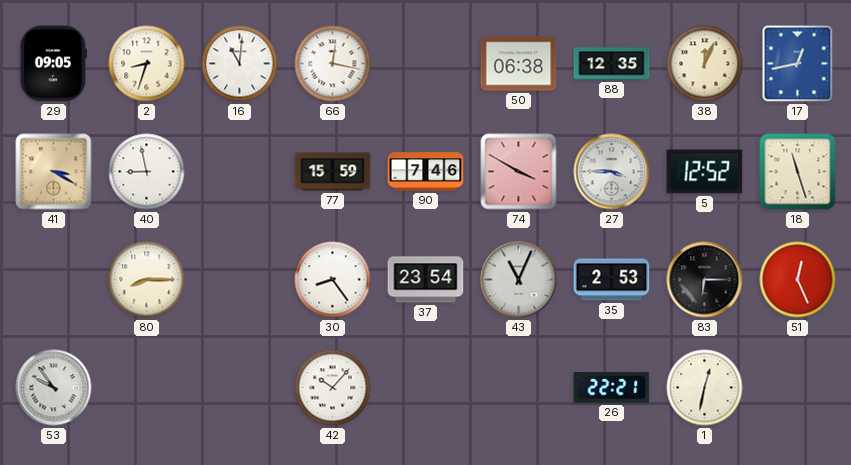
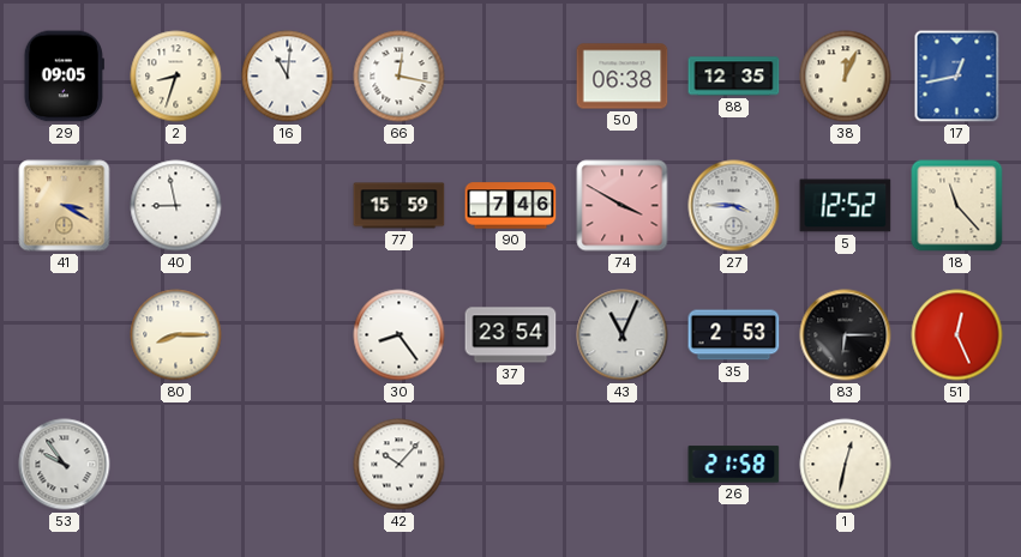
18: 11:27 -> 11:23
26: 22:21 -> 21:58
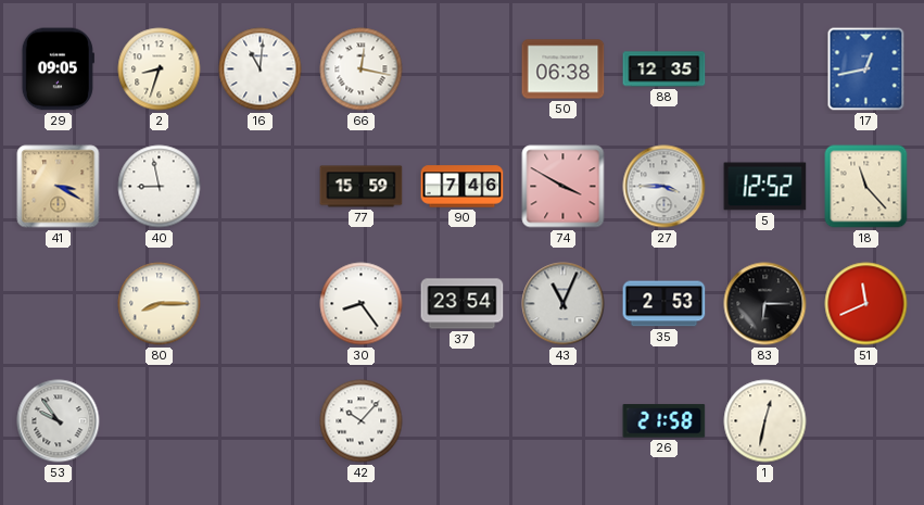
38: 12:04 -> none
51: 12:26 -> 11:41
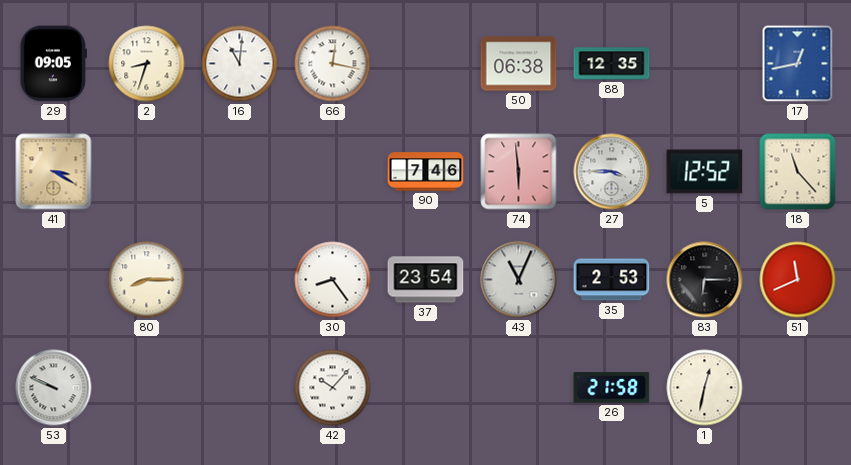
40: 8:58 -> none
77: 15:59 -> none
74: 3:50 -> 5:59
53: 9:54 -> 9:49
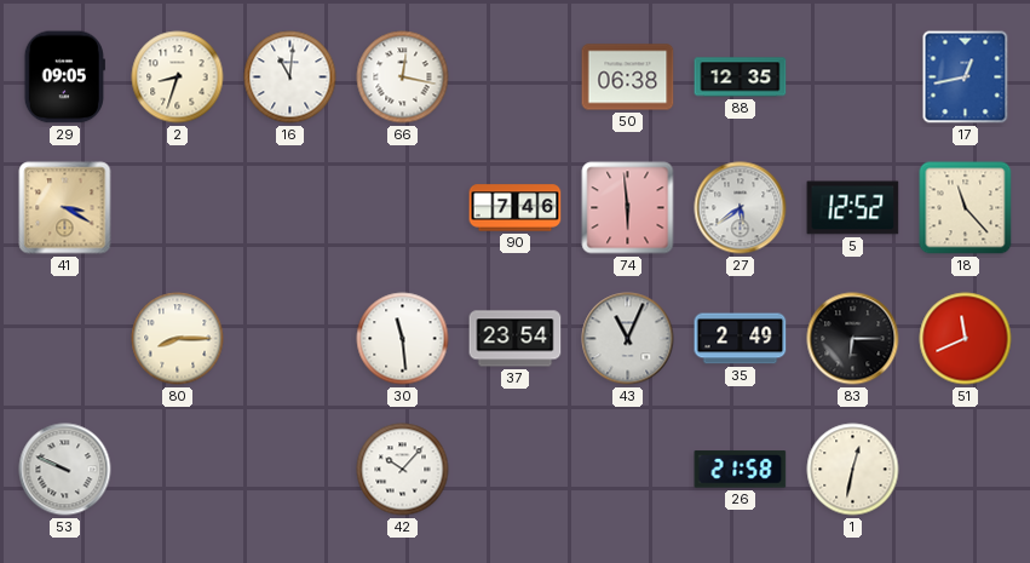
27: 3:45 -> 5:39
30: 8:24 -> 11:29
35: 2:53 -> 2:49
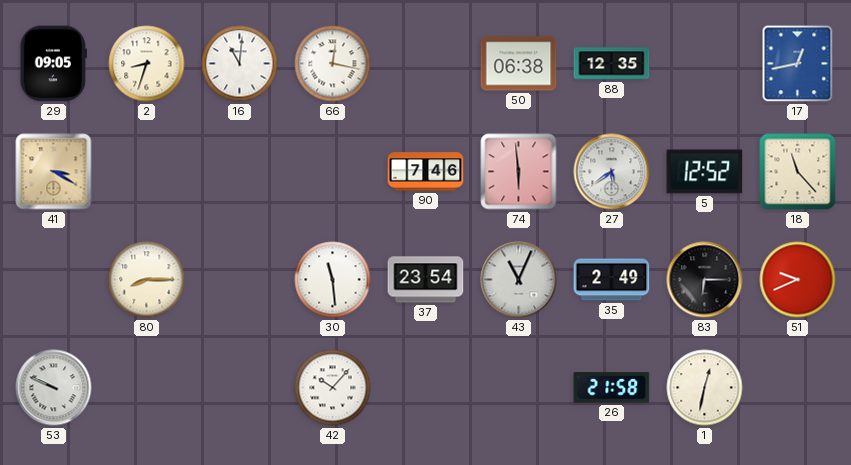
51: 11:41 -> 9:41
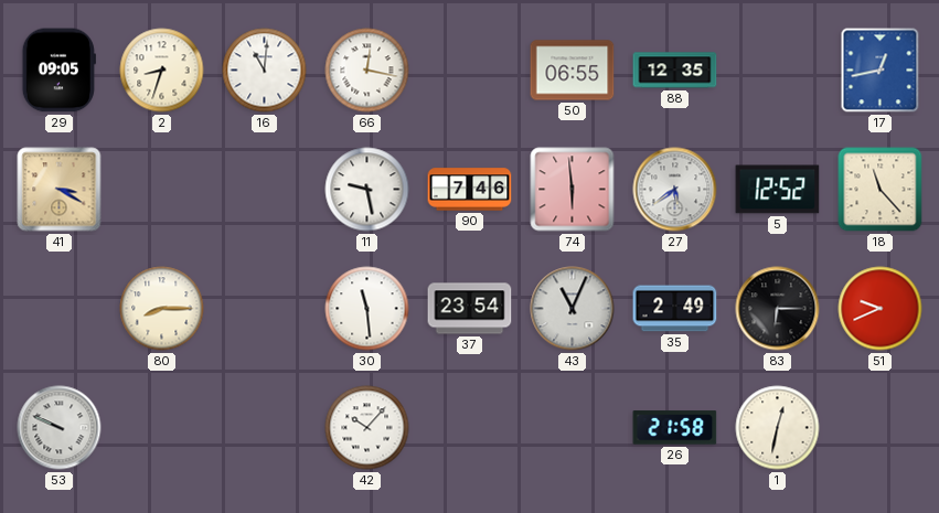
50: 06:38 -> 06:55
11: none -> 9:28
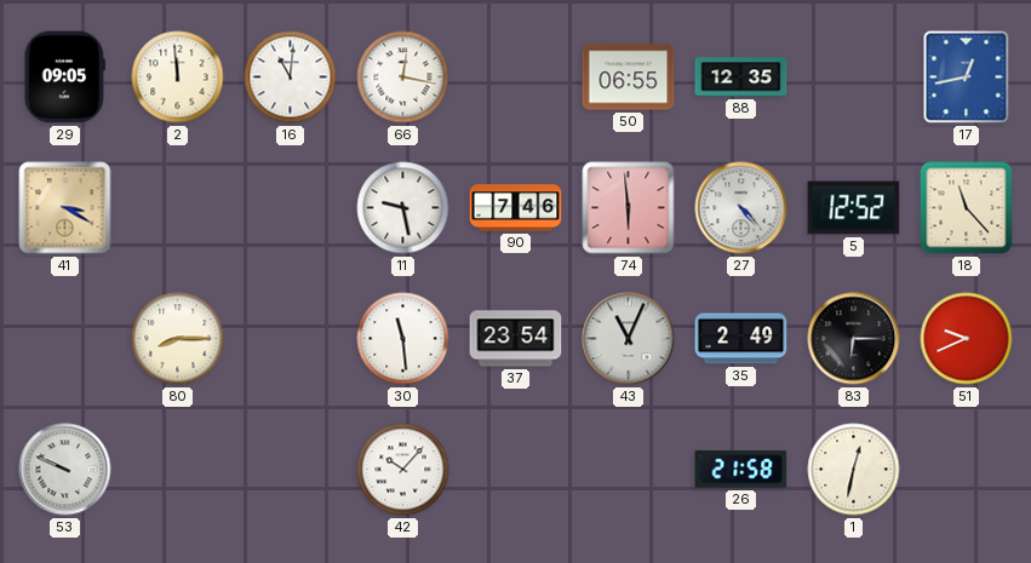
2: 8:33 -> 11:59
27: 5:39 -> 4:23
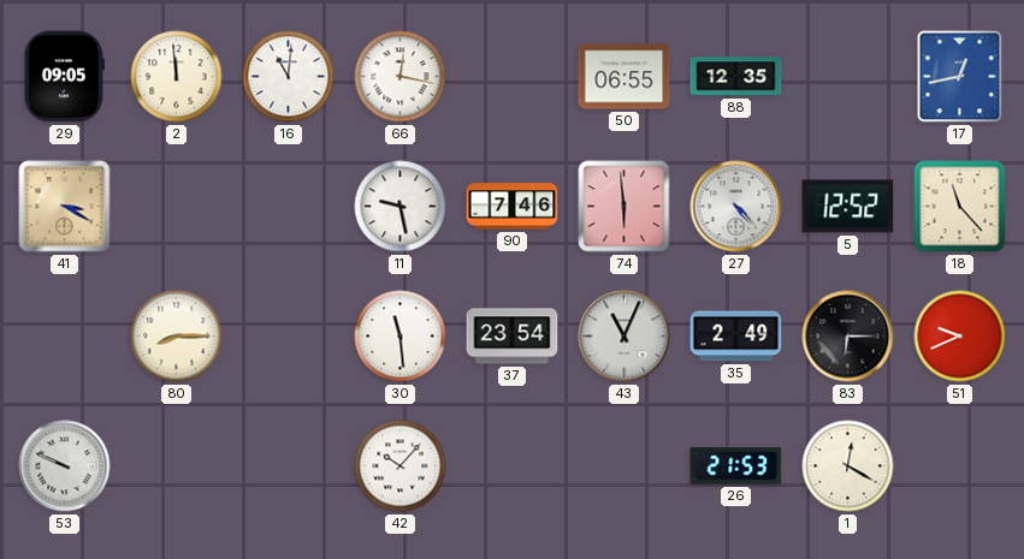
26: 21:58 -> 21:53
1: 12:32 -> 12:20
